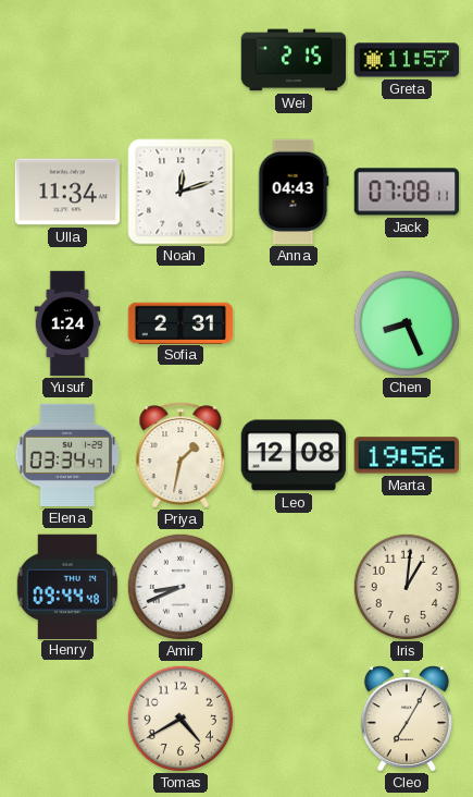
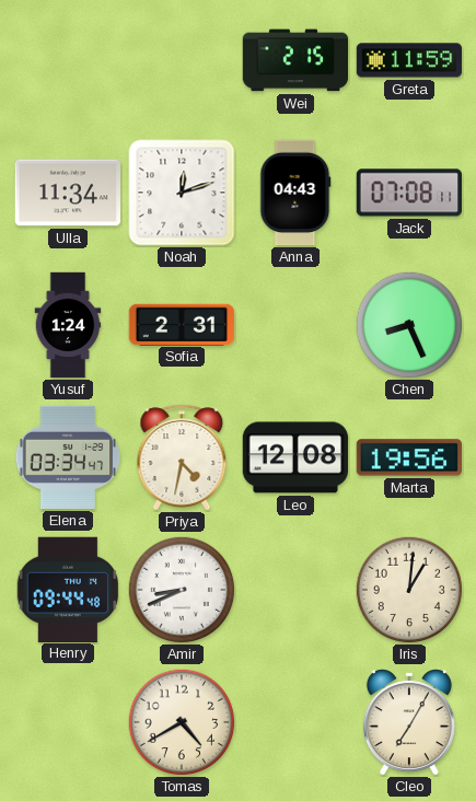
Greta: 11:57 -> 11:59
Priya: 1:32 -> 4:32
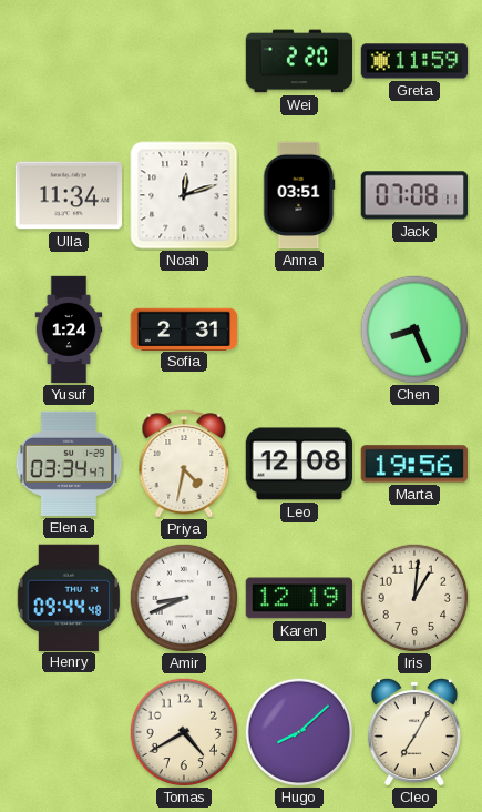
Wei: 2:15 -> 2:20
Anna: 04:43 -> 03:51
Karen: none -> 12:19
Hugo: none -> 8:08
